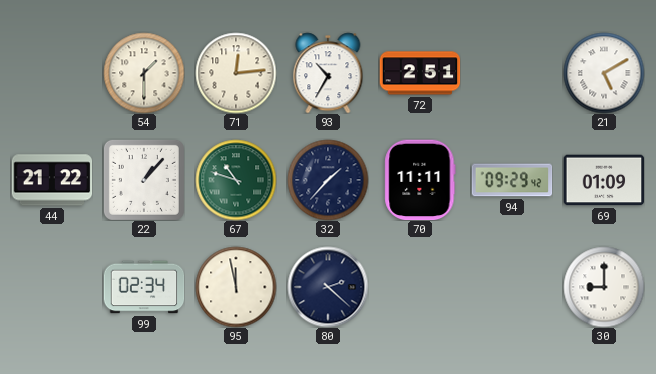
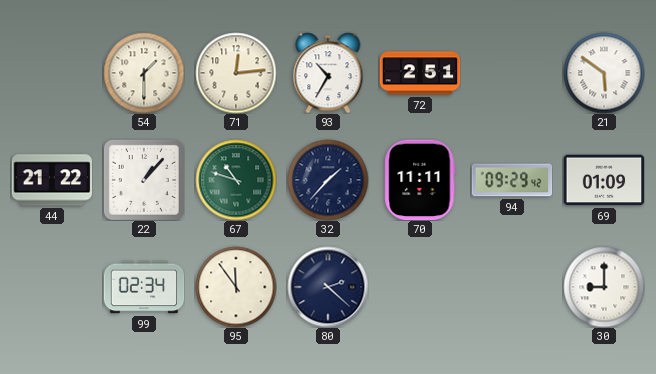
21: 5:10 -> 5:51
95: 11:58 -> 11:54
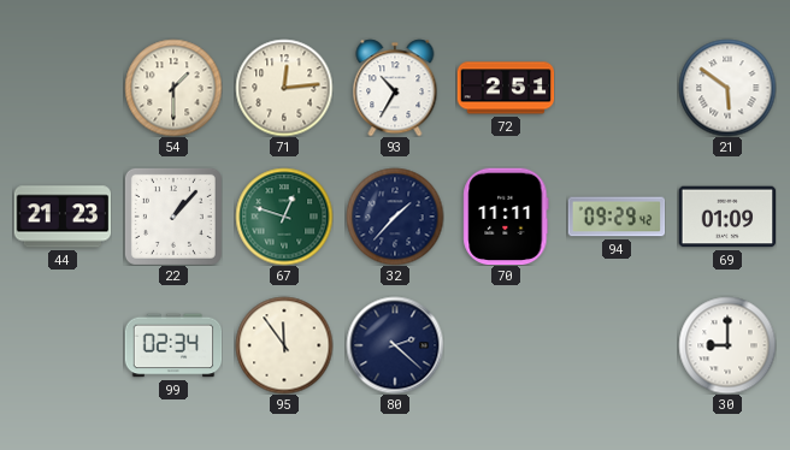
44: 21:22 -> 21:23
67: 10:48 -> 12:48
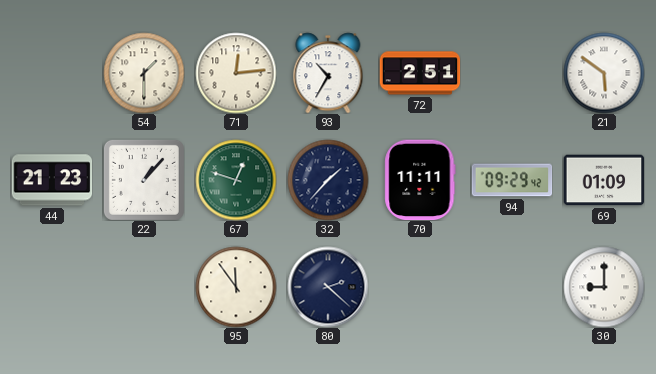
99: 02:34 -> none
